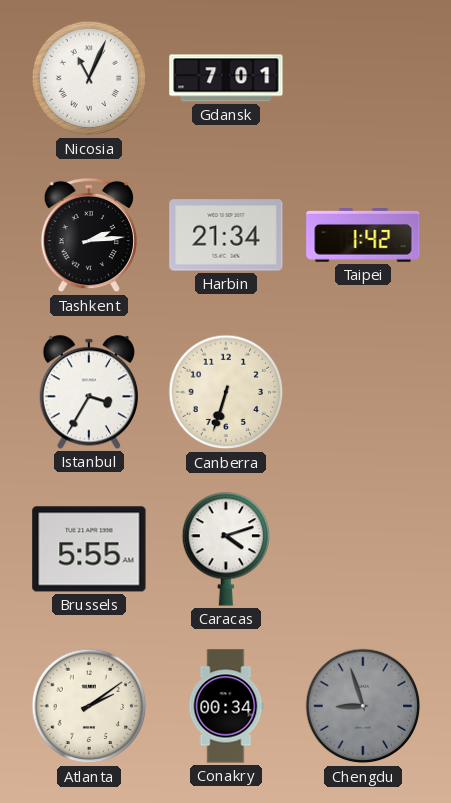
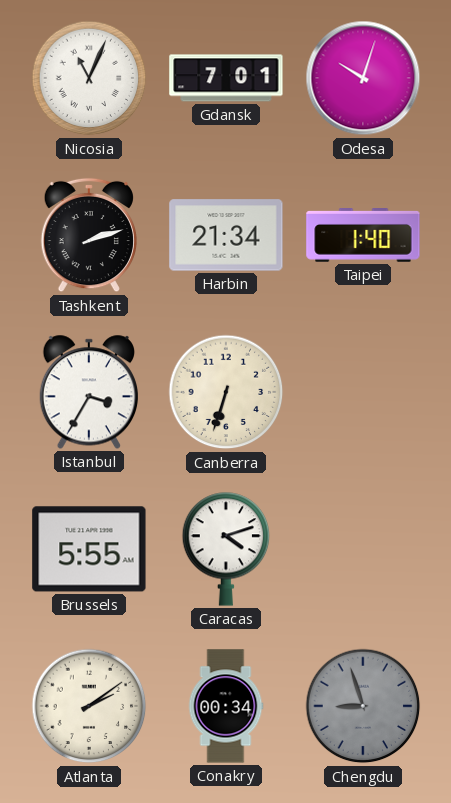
Odesa: none -> 10:03
Tashkent: 2:14 -> 2:12
Taipei: 1:42 -> 1:40
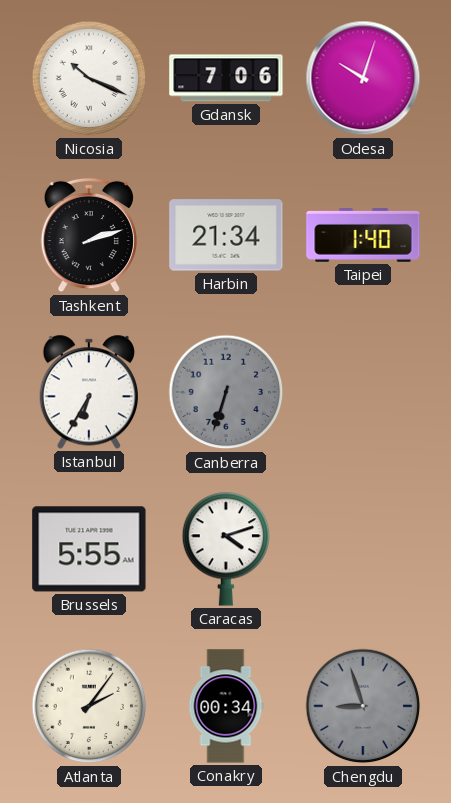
Nicosia: 11:04 -> 10:19
Gdansk: 7:01 -> 7:06
Istanbul: 3:35 -> 6:35
Canberra dial: cream -> grey
Atlanta: 2:09 -> 2:06
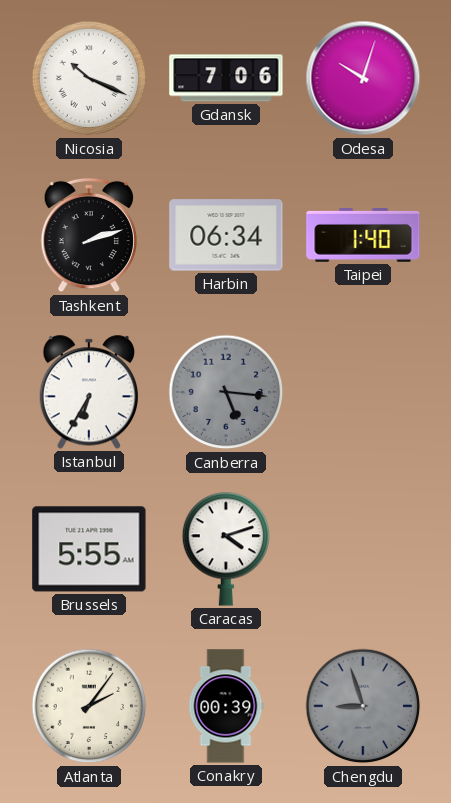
Harbin: 21:34 -> 06:34
Canberra: 6:33 -> 5:16
Conakry: 00:34 -> 00:39
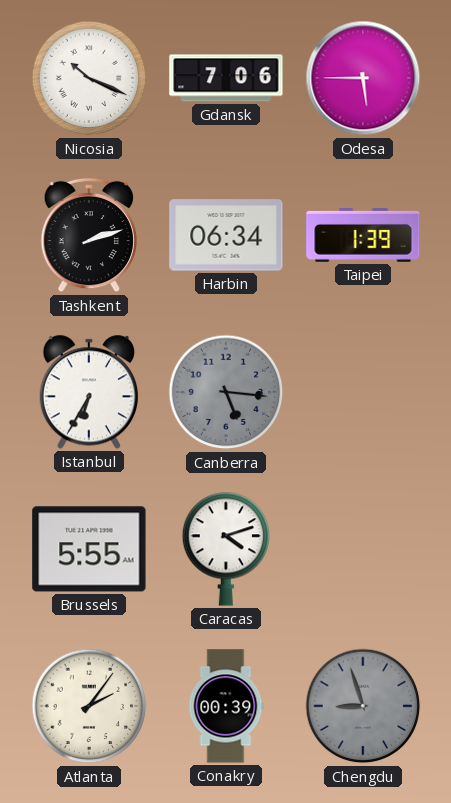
Odesa: 10:03 -> 5:45
Taipei: 1:40 -> 1:39
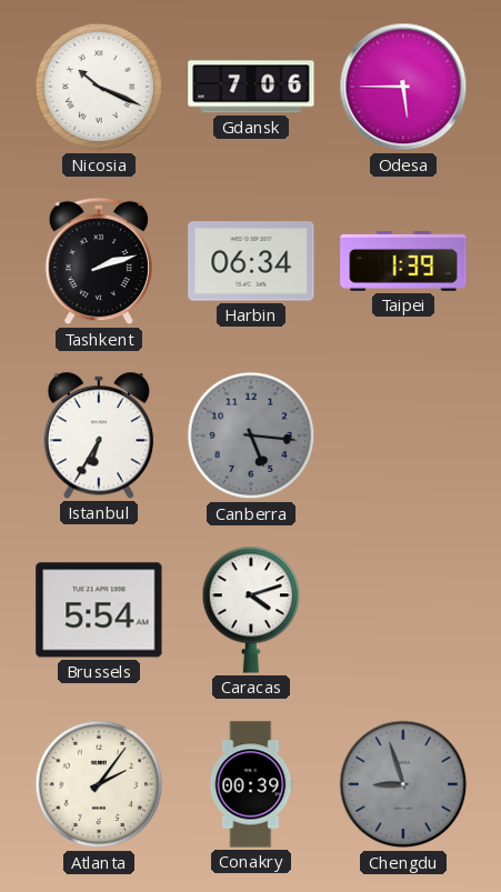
Brussels: 5:55 -> 5:54
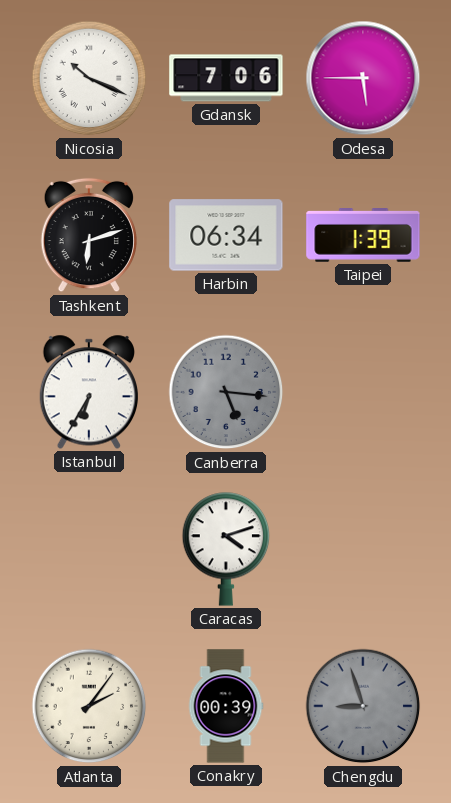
Tashkent: 2:12 -> 6:12
Brussels: 5:54 -> none
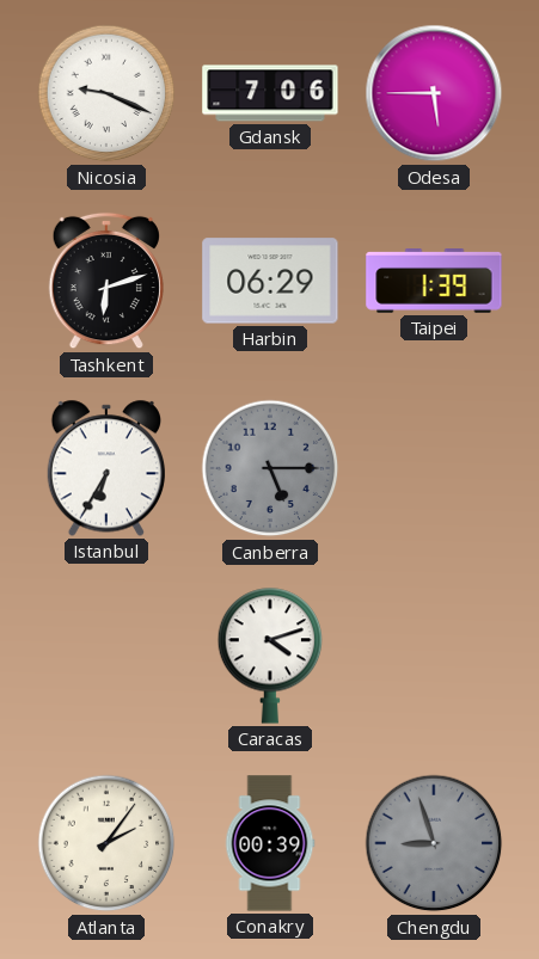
Nicosia: 10:19 -> 9:19
Harbin: 06:34 -> 06:29
Canberra: 5:16 -> 5:15
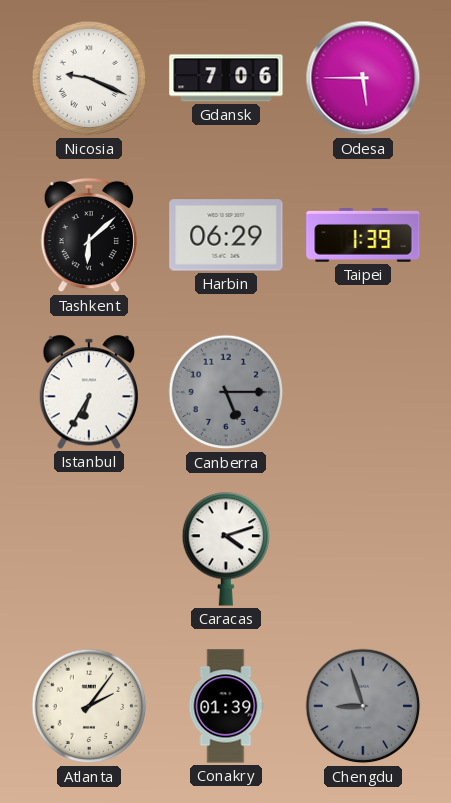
Tashkent: 6:12 -> 6:08
Conakry: 00:39 -> 01:39
